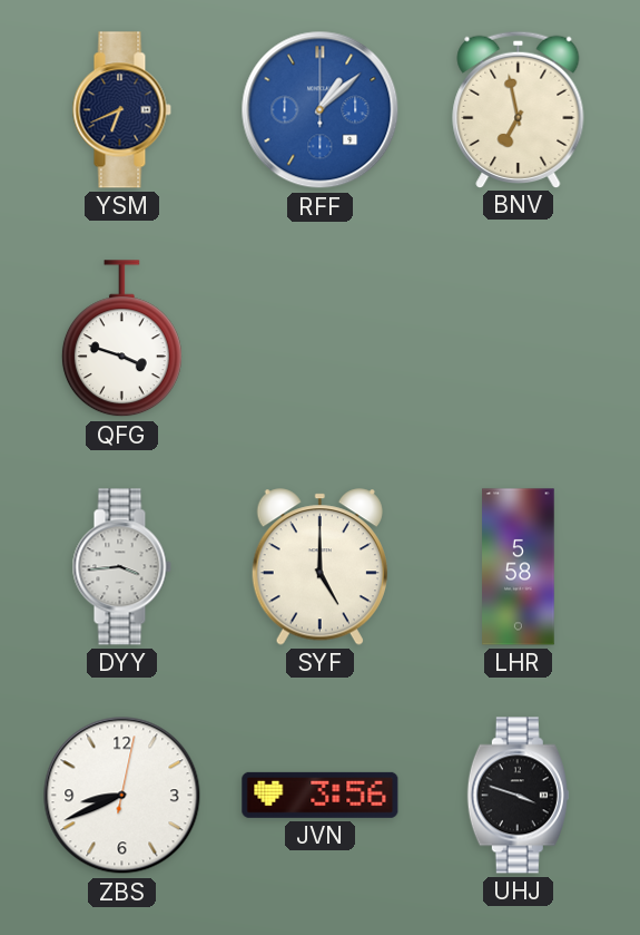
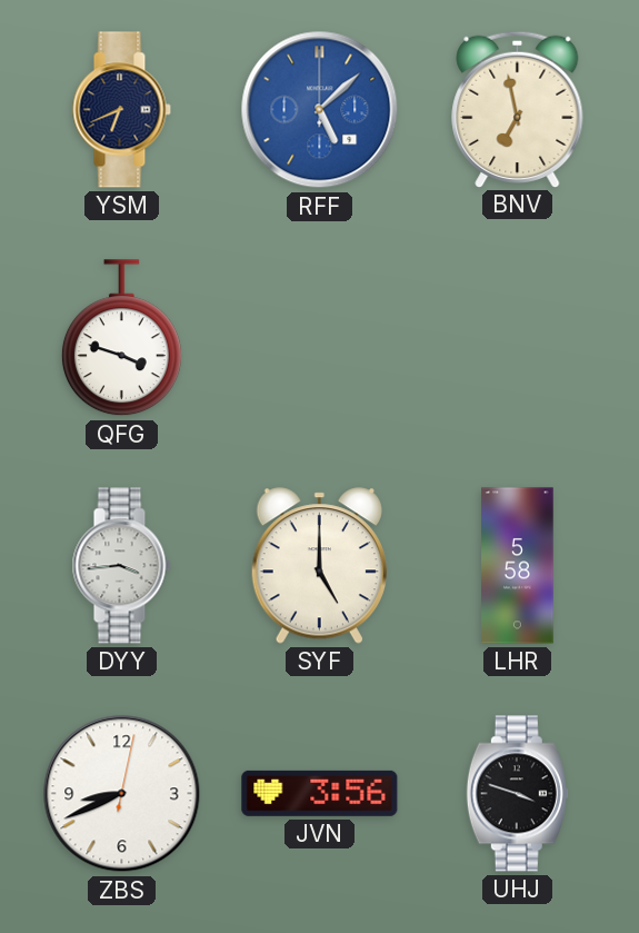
RFF: 1:08 -> 5:08
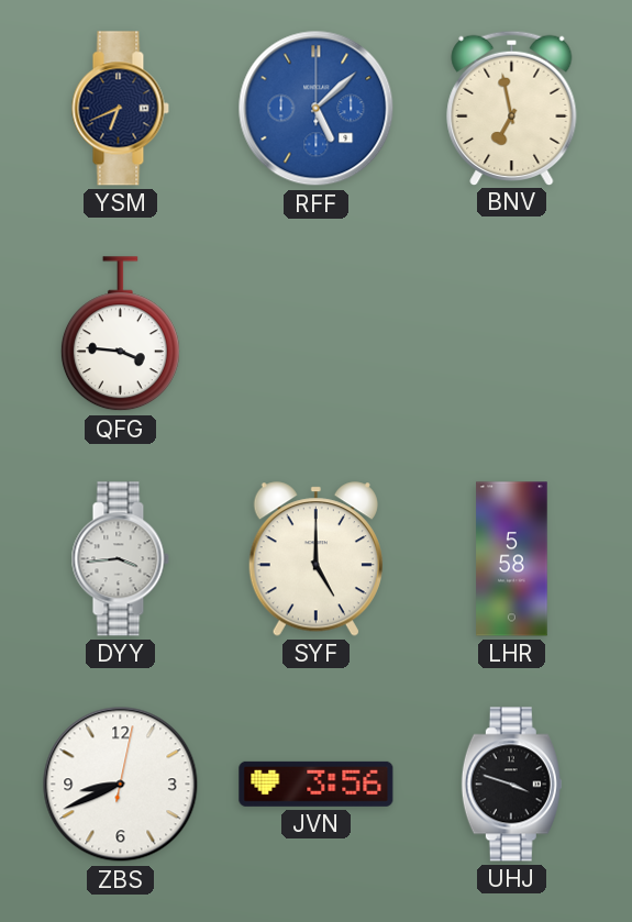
QFG: 3:48 -> 3:46
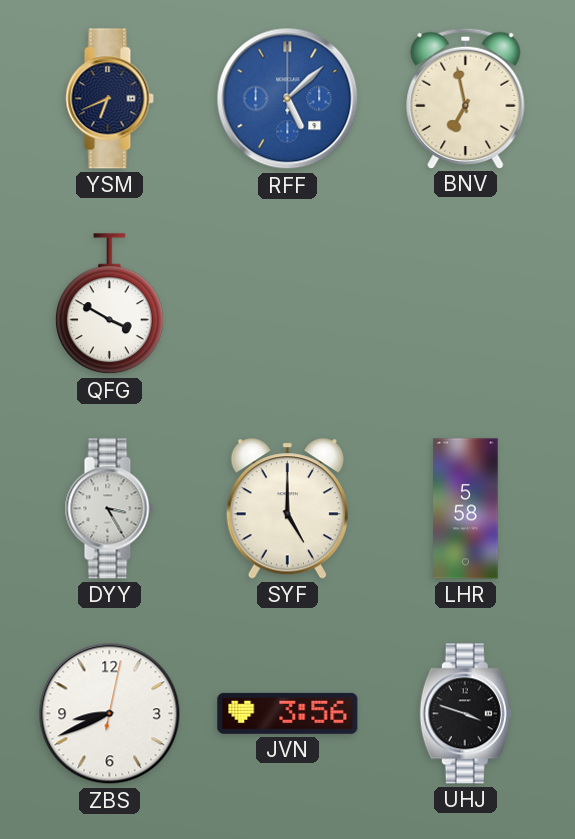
QFG: 3:46 -> 3:50
DYY: 3:44 -> 3:25
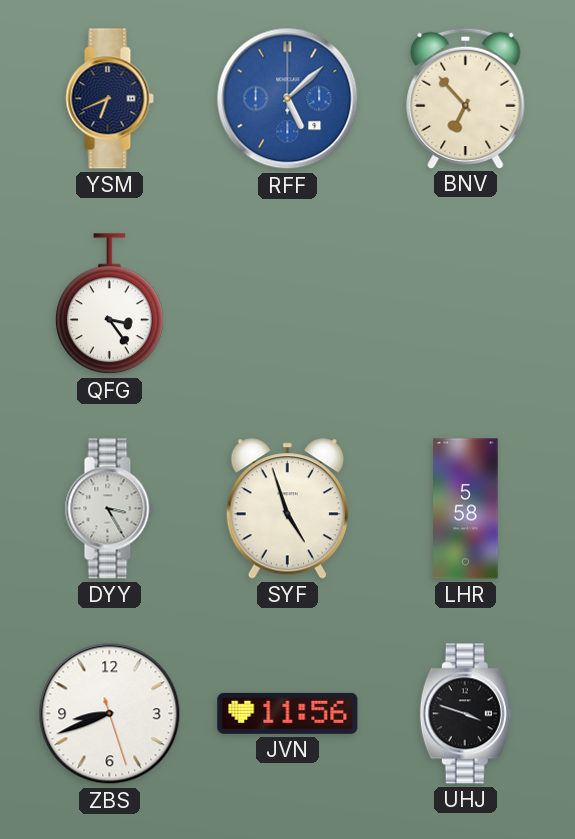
BNV: 6:58 -> 6:53
QFG: 3:50 -> 3:24
SYF: 5:00 -> 4:57
ZBS: 8:41:02 -> 8:41:27
JVN: 3:56 -> 11:56
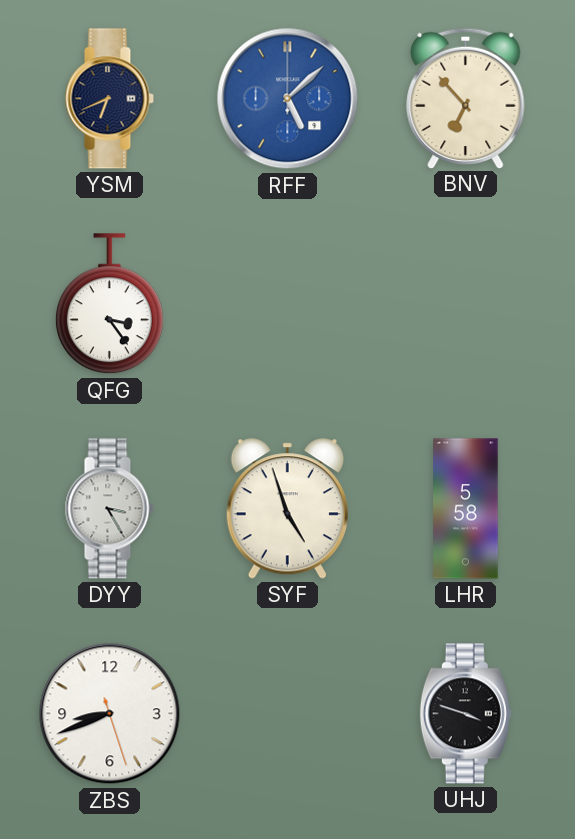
JVN: 11:56 -> none
